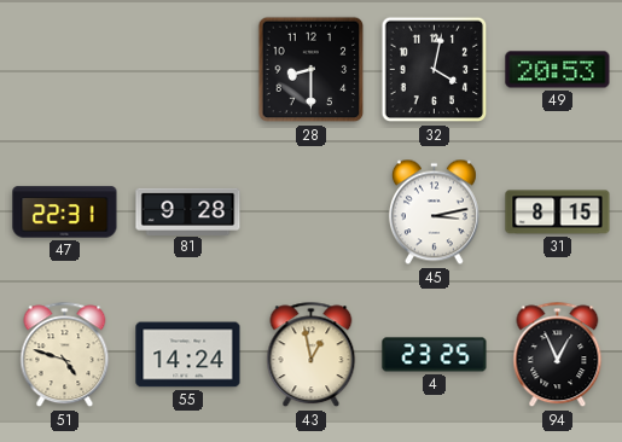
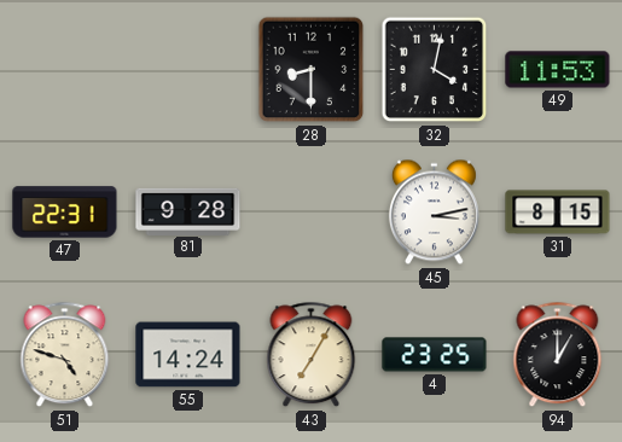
49: 20:53 -> 11:53
43: 12:58 -> 7:05
94: 12:56 -> 1:00
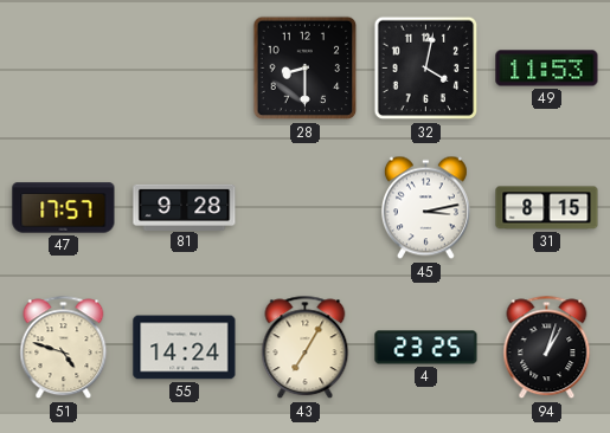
47: 22:31 -> 17:57
94: 1:00 -> 1:03
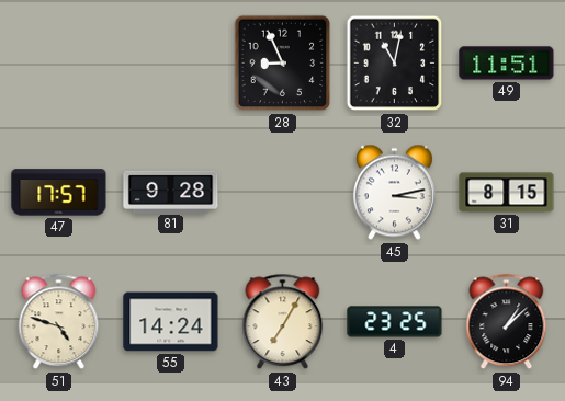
28: 8:30 -> 8:56
32: 4:02 -> 11:02
49: 11:53 -> 11:51
94: 1:03 -> 1:08
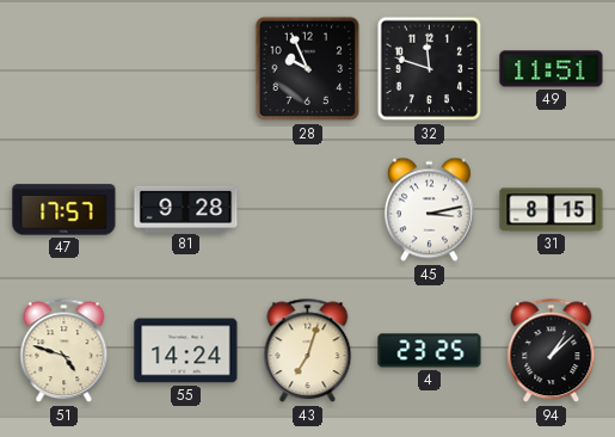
28: 8:56 -> 9:56
32: 11:02 -> 11:48
43: 7:05 -> 7:03
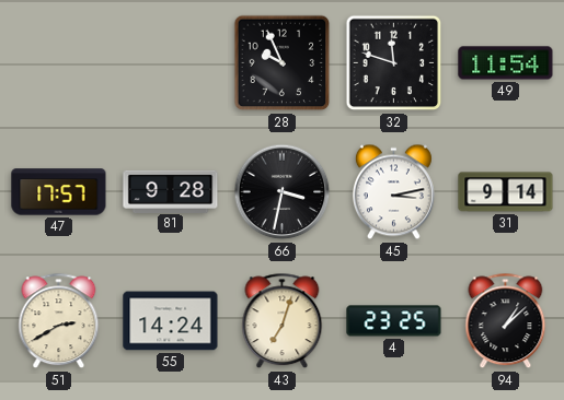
49: 11:51 -> 11:54
66: none -> 3:32
31: 8:15 -> 9:14
51: 4:48 -> 2:40
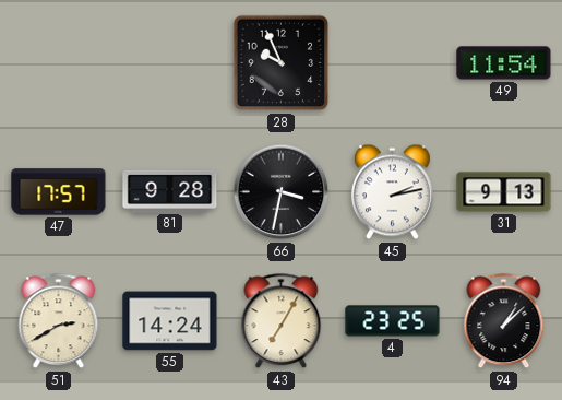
32: 11:48 -> none
45: 3:13 -> 2:13
31: 9:14 -> 9:13
43: 7:03 -> 7:05
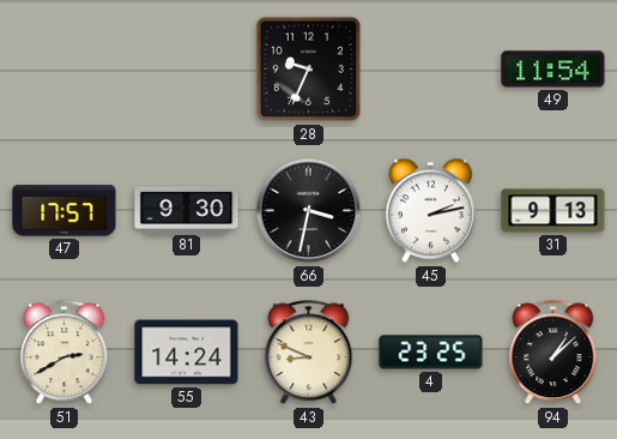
28: 9:56 -> 9:34
81: 9:28 -> 9:30
43: 7:05 -> 8:49
